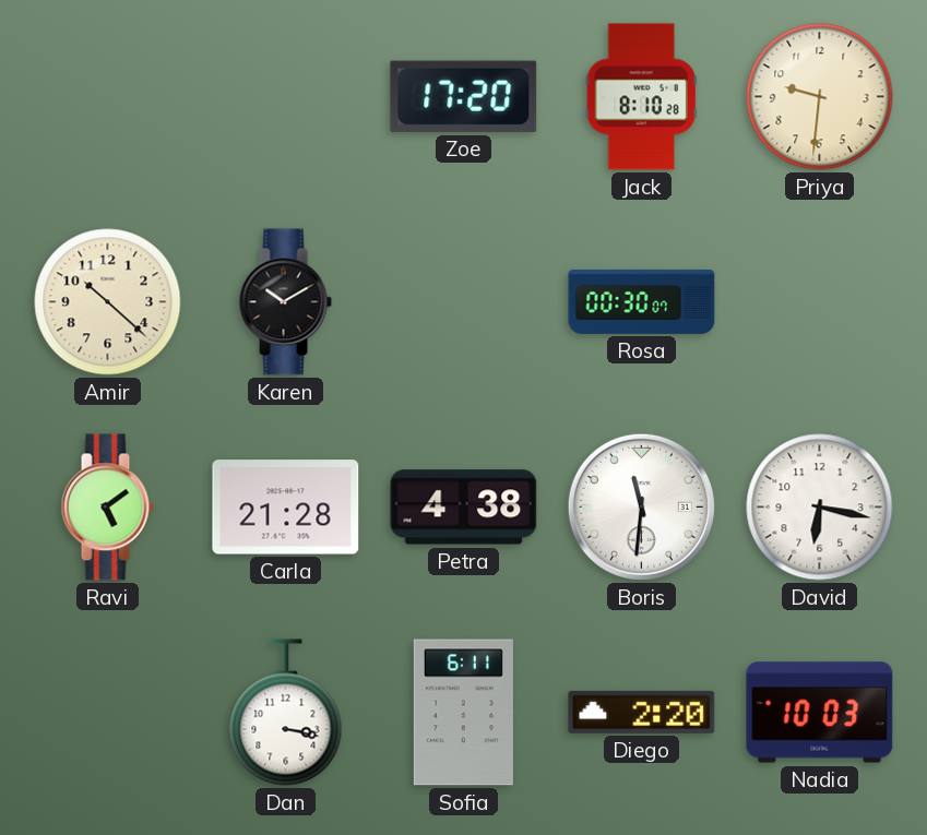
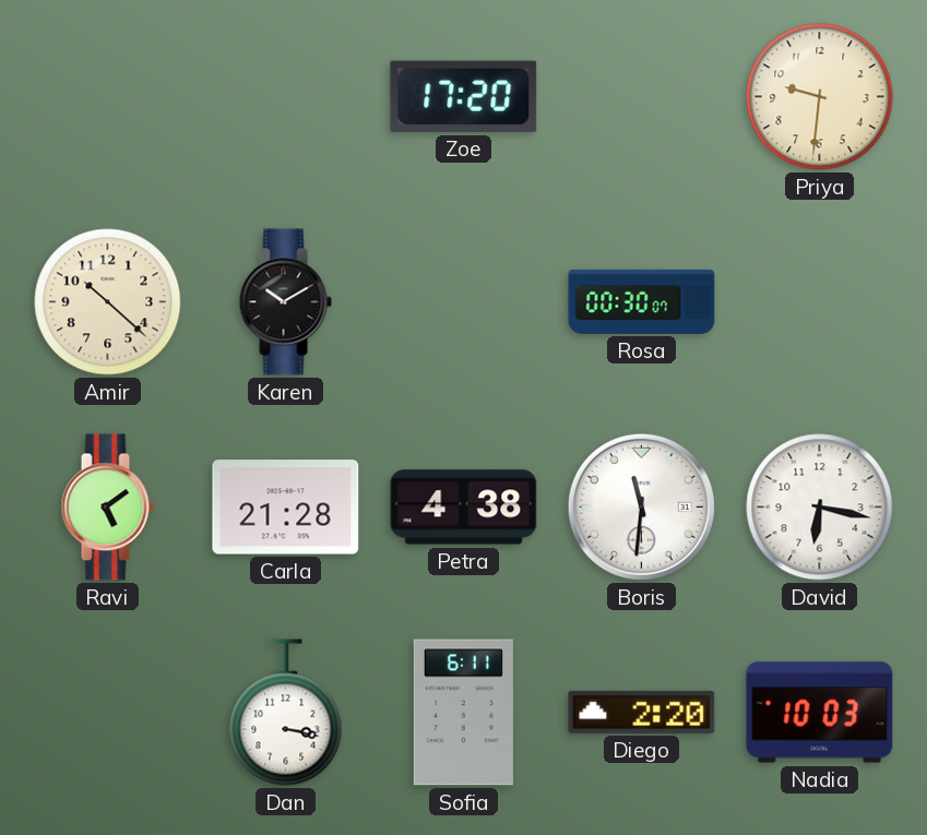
Jack: 8:10 -> none
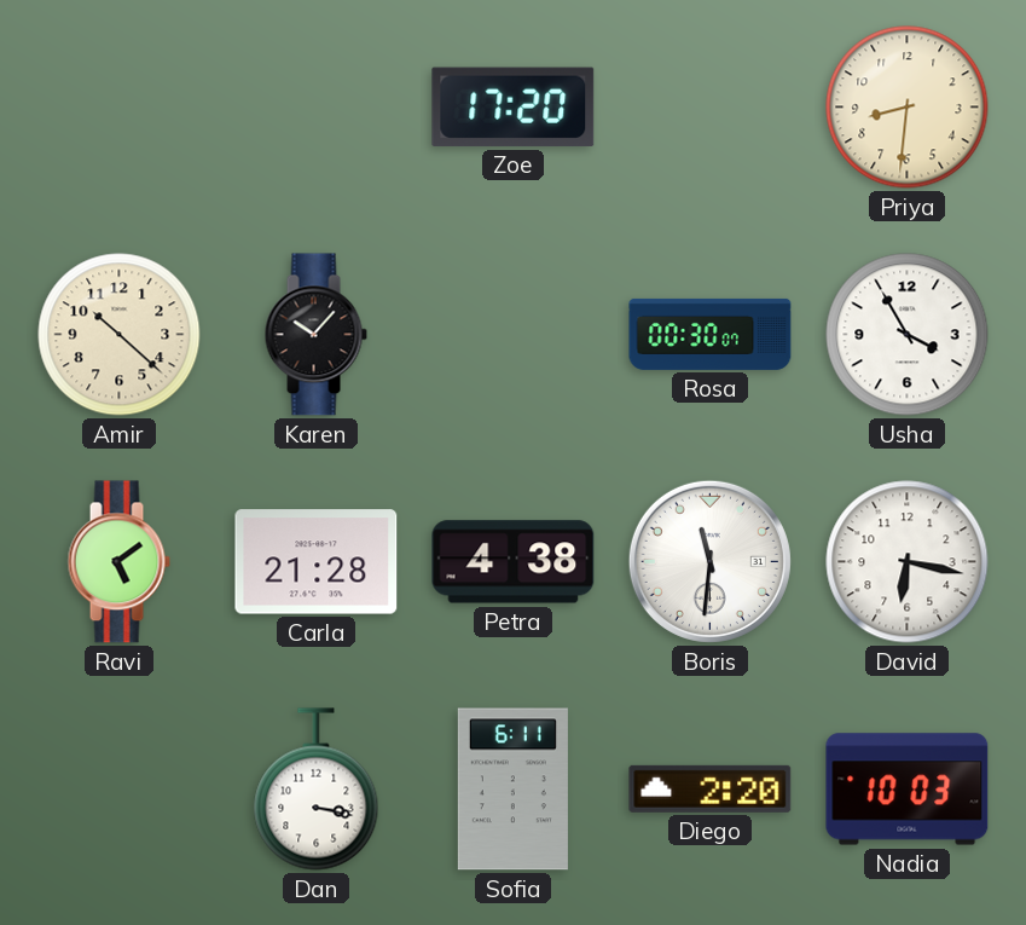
Priya: 9:31 -> 8:31
Karen: 10:10 -> 10:07
Usha: none -> 3:55
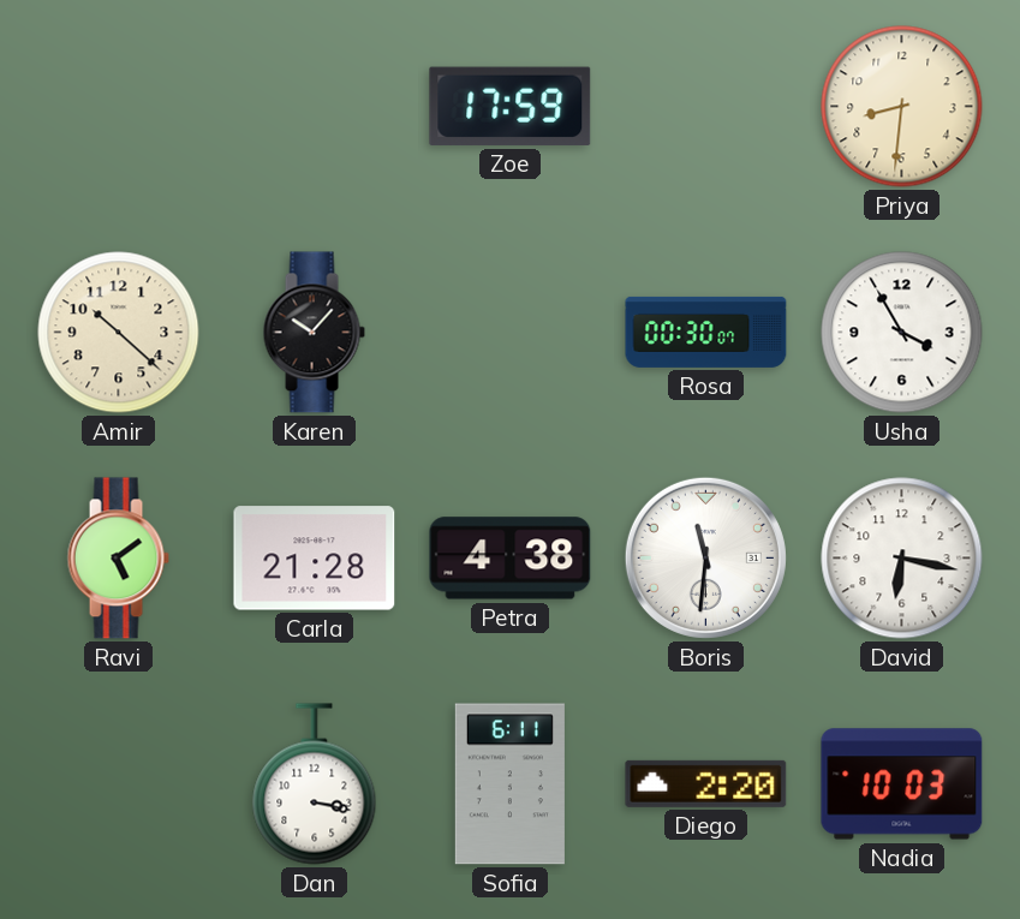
Zoe: 17:20 -> 17:59
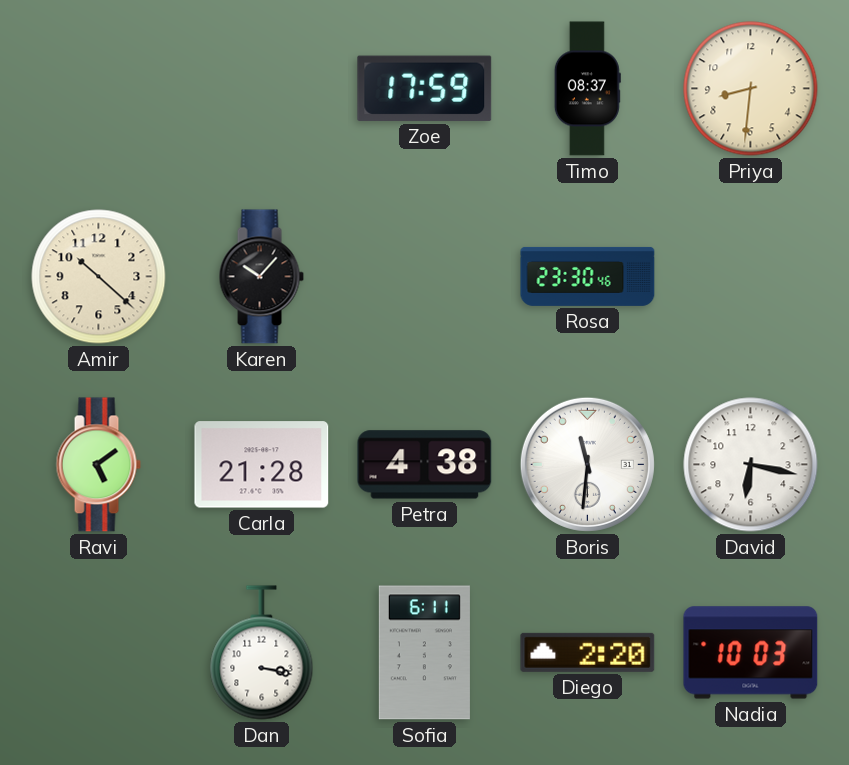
Timo: none -> 08:37
Rosa: 00:30 -> 23:30
Usha: 3:55 -> none
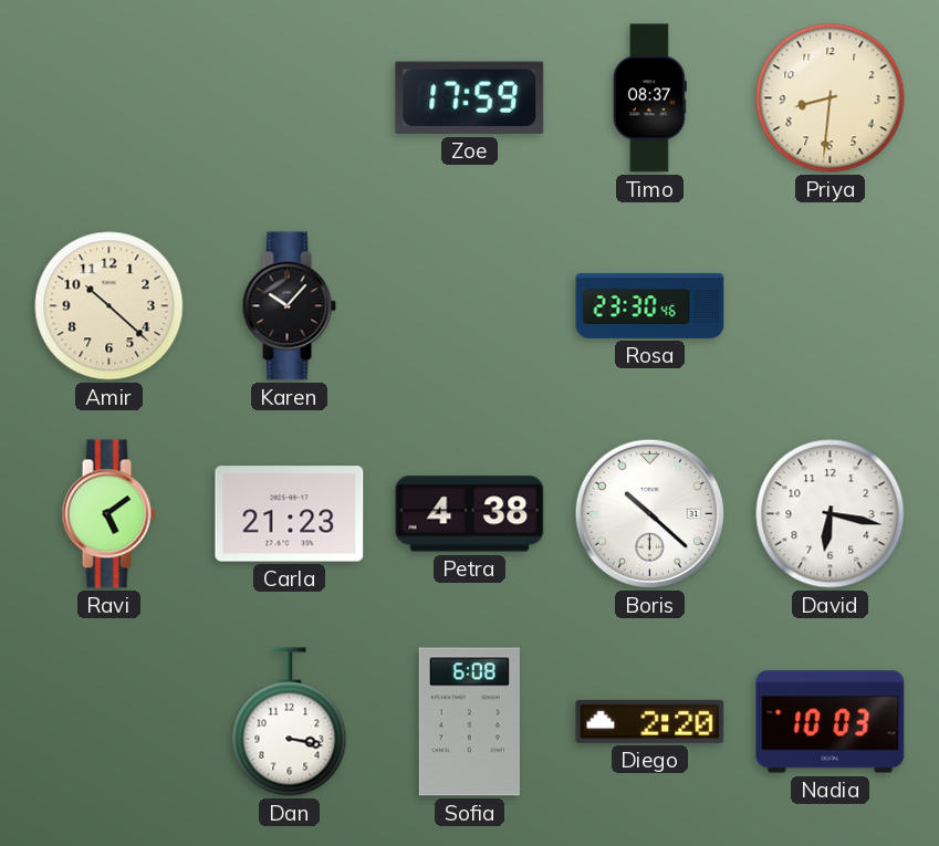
Carla: 21:28 -> 21:23
Boris: 11:31 -> 10:22
Sofia: 6:11 -> 6:08
